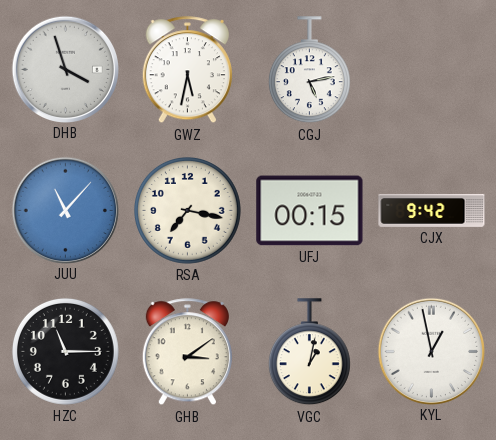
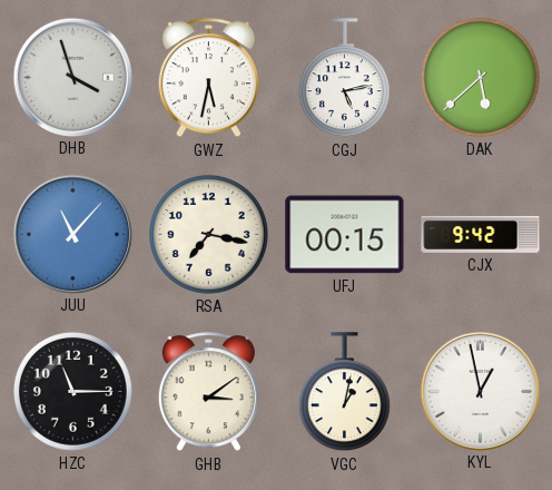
DAK: none -> 5:38
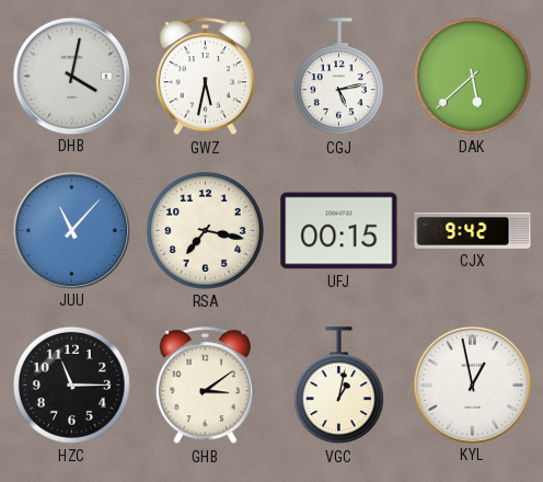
DHB: 3:57 -> 4:02
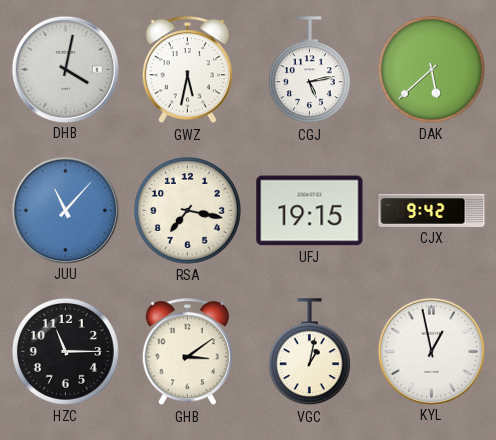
UFJ: 00:15 -> 19:15
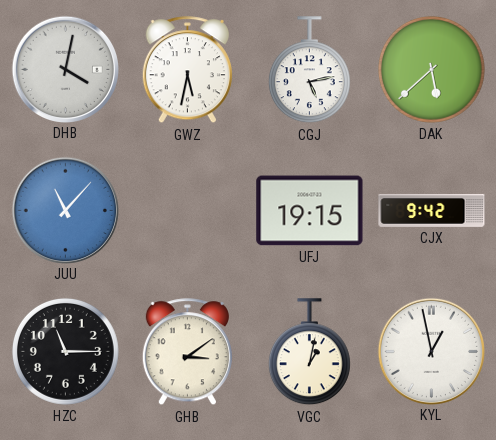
RSA: 7:17 -> none
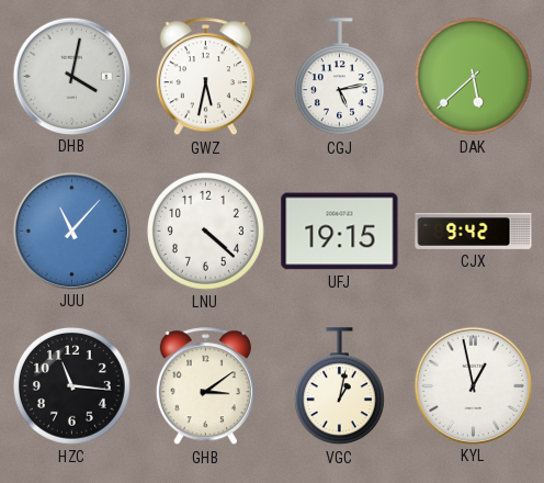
LNU: none -> 4:22
HZC: 11:15 -> 11:16
